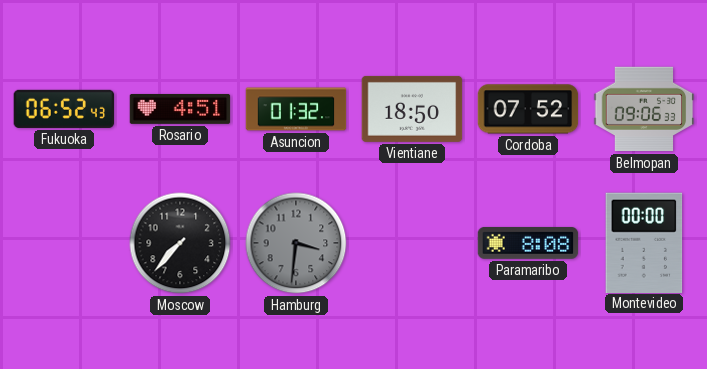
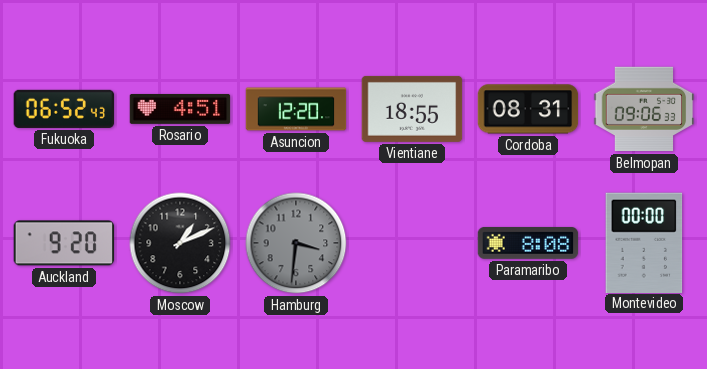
Asuncion: 01:32 -> 12:20
Vientiane: 18:50 -> 18:55
Cordoba: 07:52 -> 08:31
Auckland: none -> 9:20
Moscow: 7:37 -> 1:11
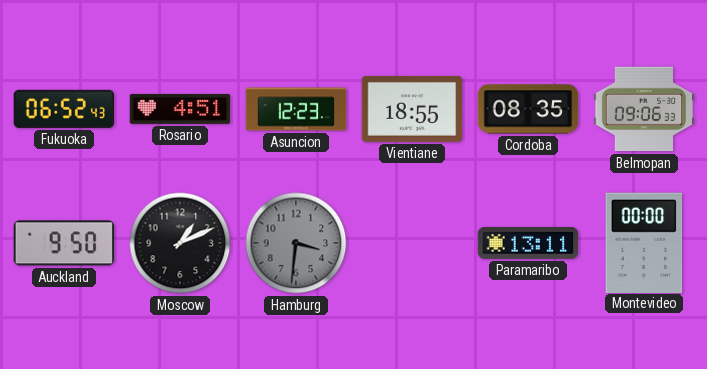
Asuncion: 12:20 -> 12:23
Cordoba: 08:31 -> 08:35
Auckland: 9:20 -> 9:50
Paramaribo: 8:08 -> 13:11
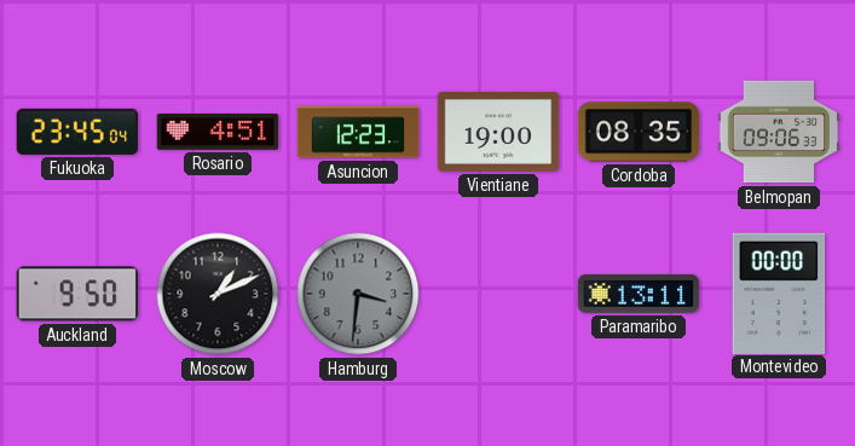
Fukuoka: 06:52 -> 23:45
Vientiane: 18:55 -> 19:00
